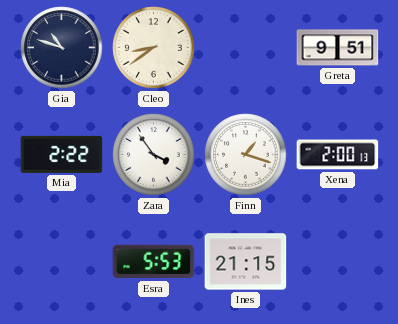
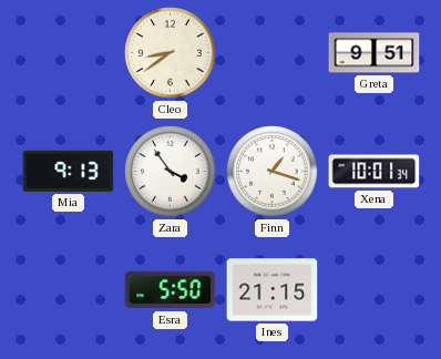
Gia: 10:48 -> none
Mia: 2:22 -> 9:13
Xena: 2:00 -> 10:01
Esra: 5:53 -> 5:50
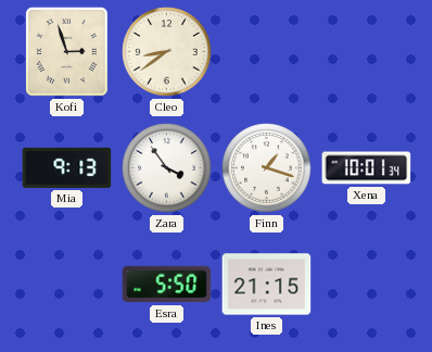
Kofi: none -> 2:57
Greta: 9:51 -> none
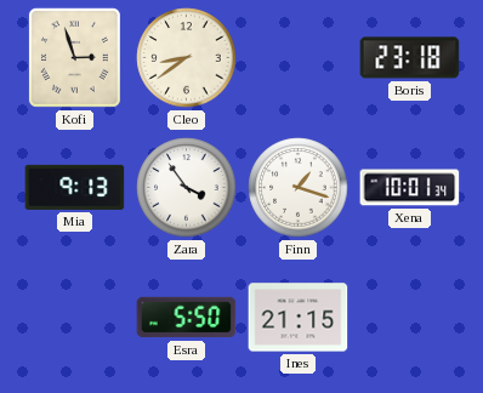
Boris: none -> 23:18
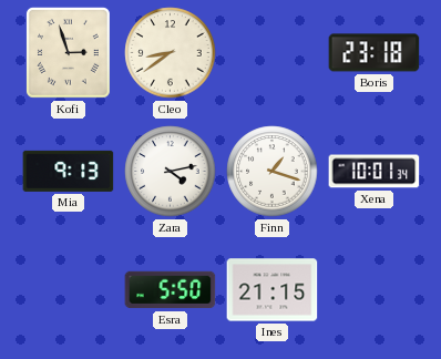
Zara: 3:54 -> 4:13
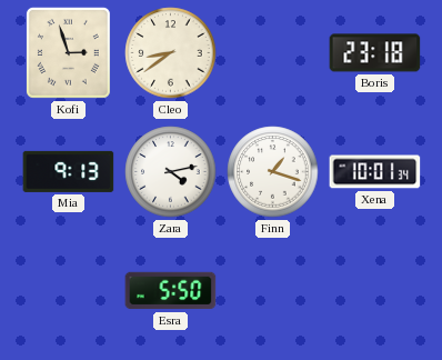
Ines: 21:15 -> none
